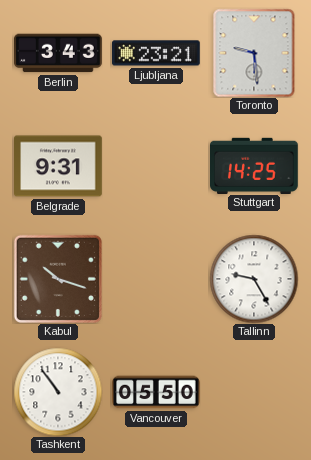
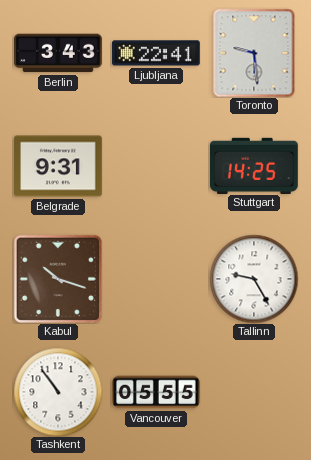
Ljubljana: 23:21 -> 22:41
Vancouver: 05:50 -> 05:55
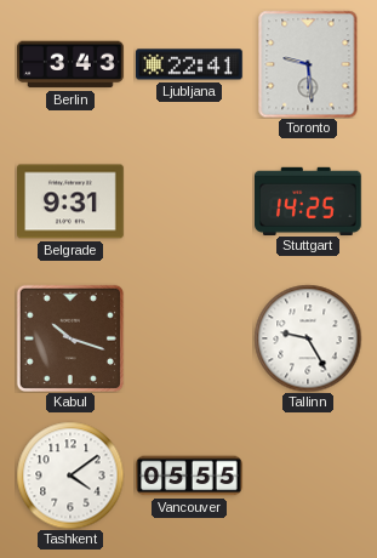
Tashkent: 10:54 -> 4:09
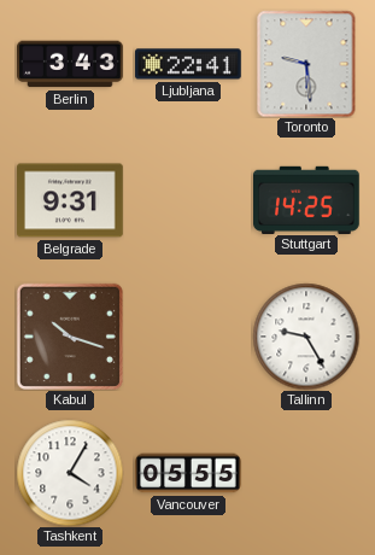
Tashkent: 4:09 -> 4:05
